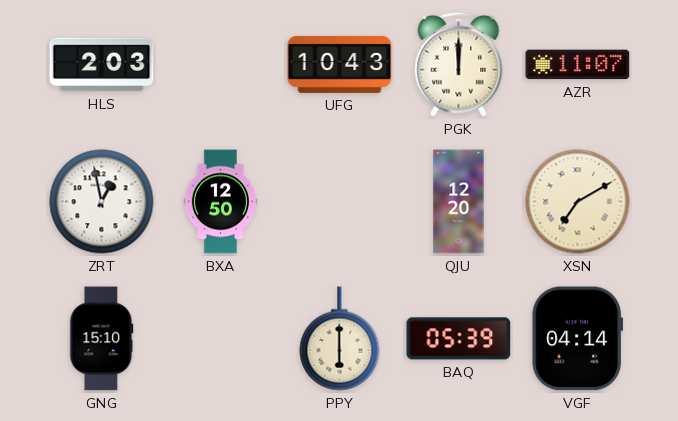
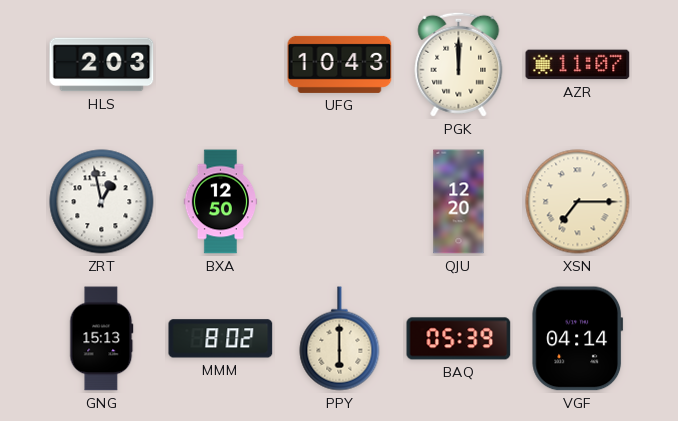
XSN: 7:10 -> 7:15
GNG: 15:10 -> 15:13
MMM: none -> 8:02
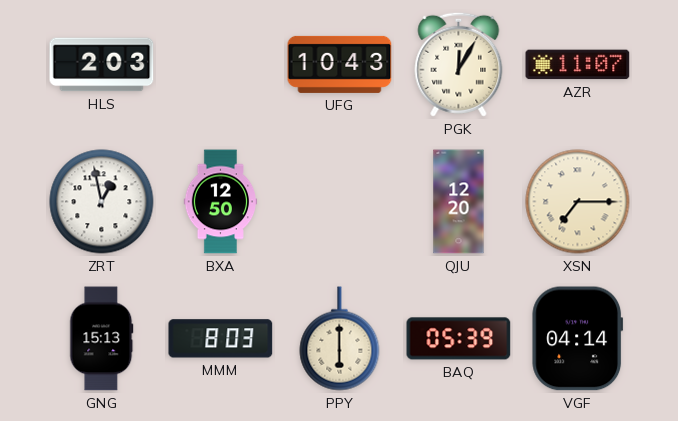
PGK: 12:00 -> 12:05
MMM: 8:02 -> 8:03
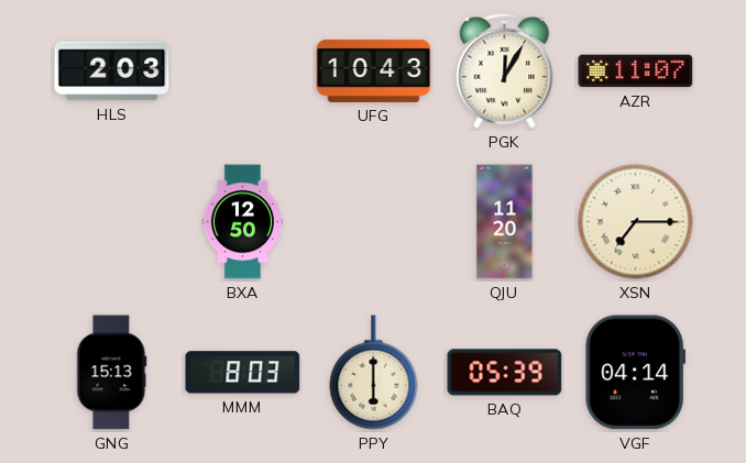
ZRT: 12:58 -> none
QJU: 12:20 -> 11:20
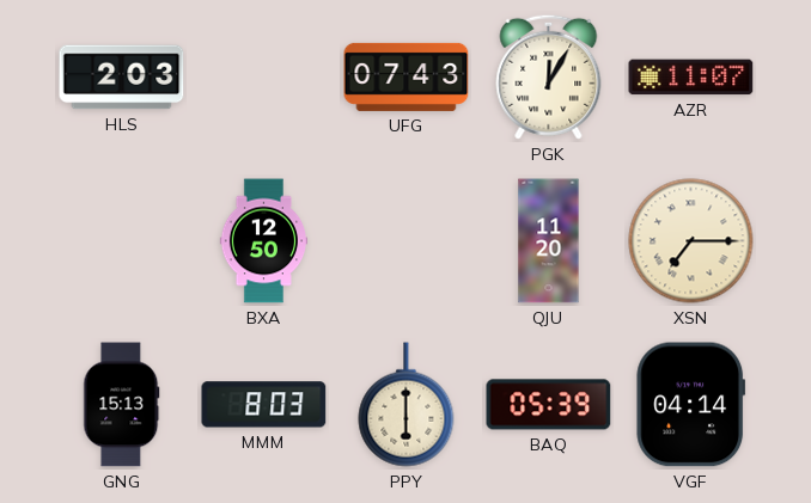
UFG: 10:43 -> 07:43
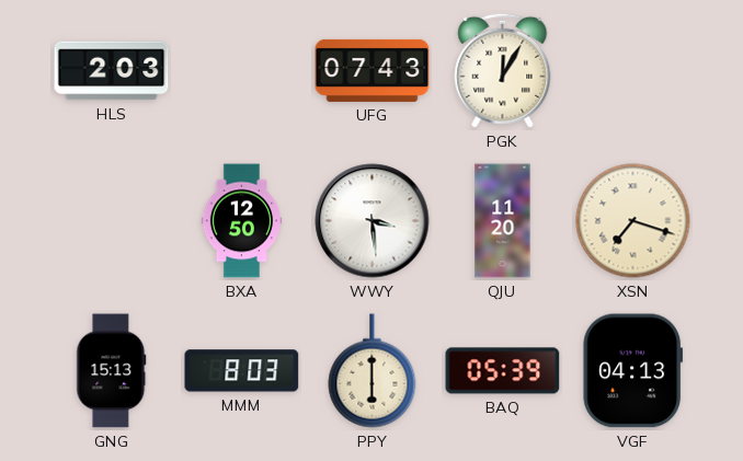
AZR: 11:07 -> none
WWY: none -> 3:29
XSN: 7:15 -> 7:18
VGF: 04:14 -> 04:13
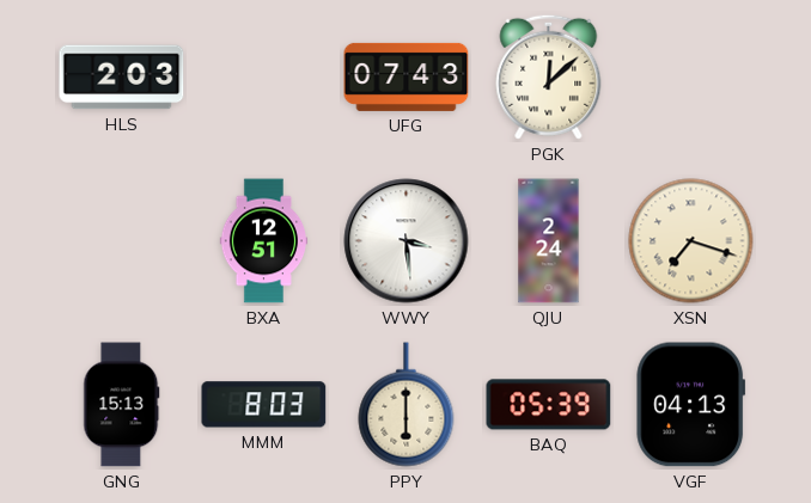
PGK: 12:05 -> 12:08
BXA: 12:50 -> 12:51
QJU: 11:20 -> 2:24
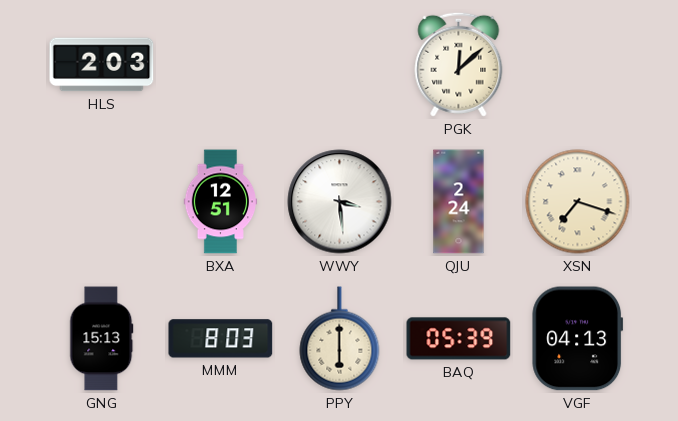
UFG: 07:43 -> none
